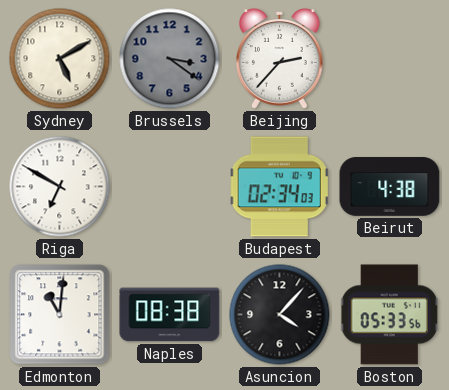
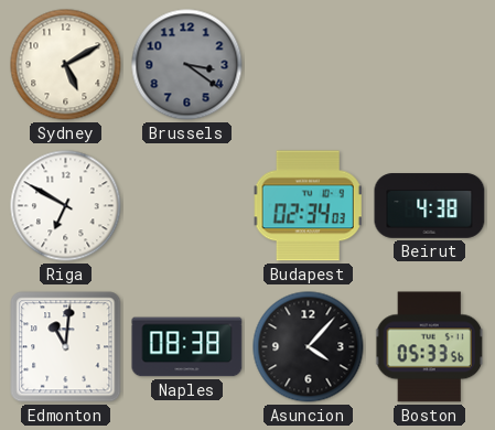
Beijing: 2:37 -> none
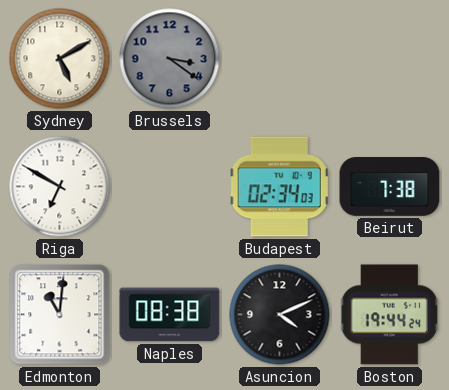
Beirut: 4:38 -> 7:38
Asuncion: 4:07 -> 4:11
Boston: 05:33 -> 19:44
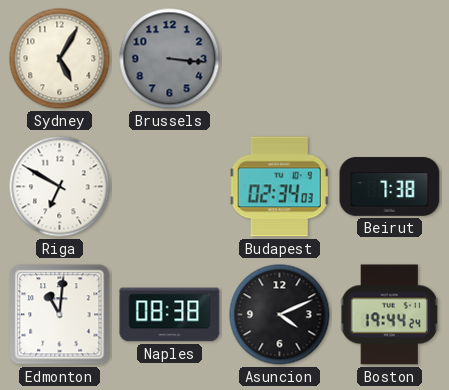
Sydney: 5:10 -> 5:05
Brussels: 3:21 -> 3:16
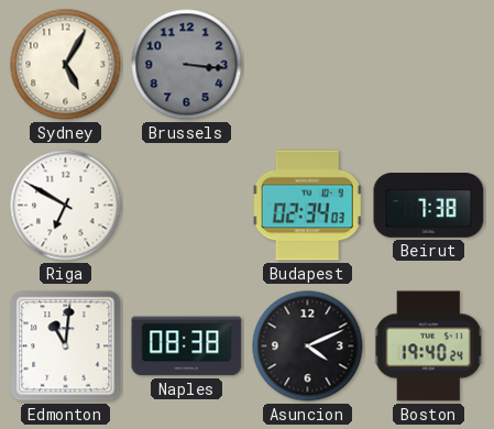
Boston: 19:44 -> 19:40
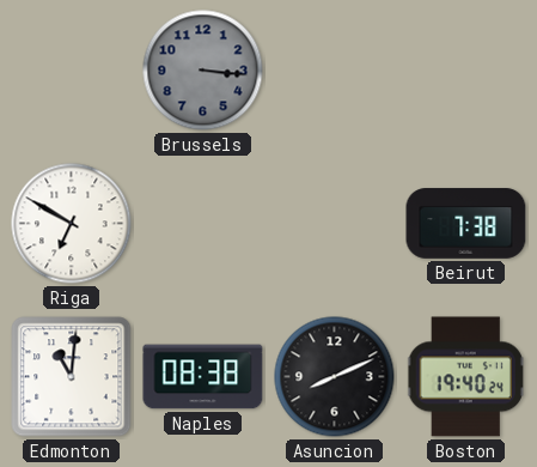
Sydney: 5:05 -> none
Budapest: 02:34 -> none
Asuncion: 4:11 -> 8:11
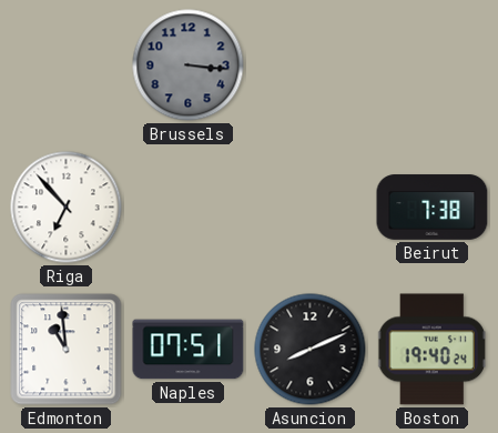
Riga: 6:50 -> 6:53
Edmonton: 11:01 -> 10:59
Naples: 08:38 -> 07:51
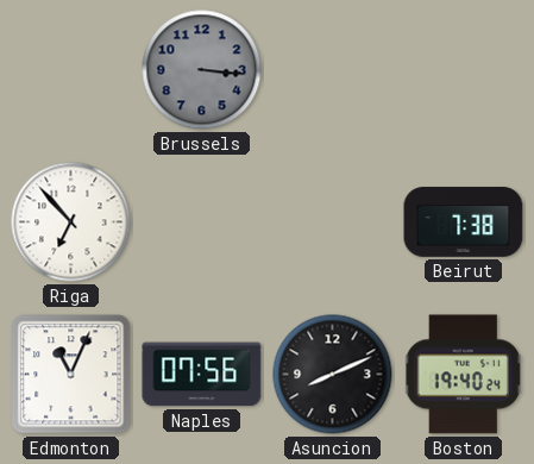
Edmonton: 10:59 -> 11:04
Naples: 07:51 -> 07:56
